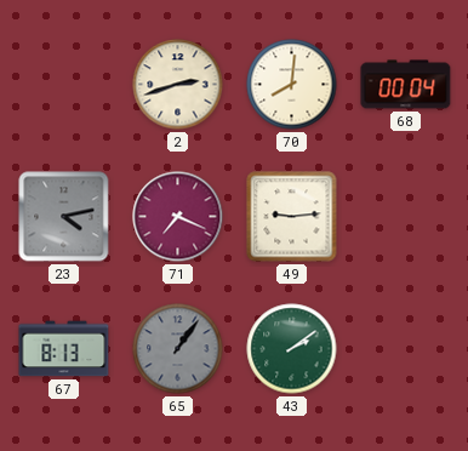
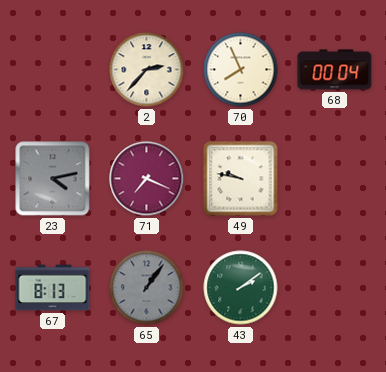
2: 2:42 -> 2:37
70: 8:01 -> 7:56
49: 9:14 -> 9:47
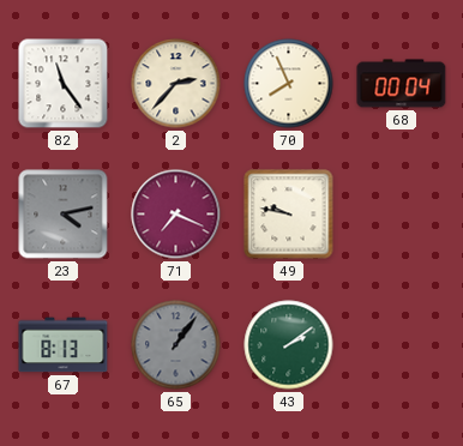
82: none -> 11:24
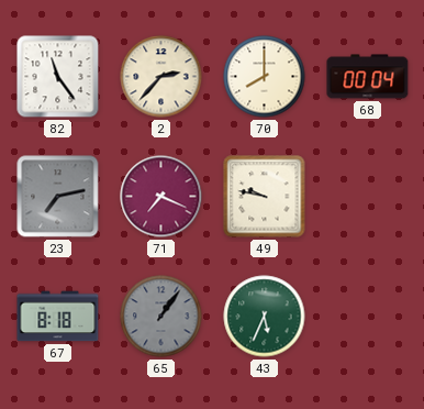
70: 7:56 -> 8:00
23: 4:13 -> 7:13
67: 8:13 -> 8:18
43: 2:09 -> 5:34
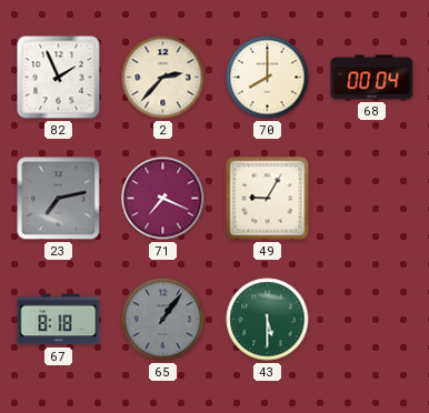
82: 11:24 -> 1:56
49: 9:47 -> 9:05
43: 5:34 -> 5:30
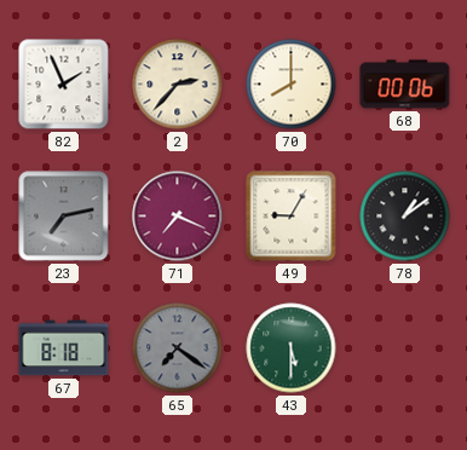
68: 00:04 -> 00:06
78: none -> 1:09
65: 1:06 -> 7:21
